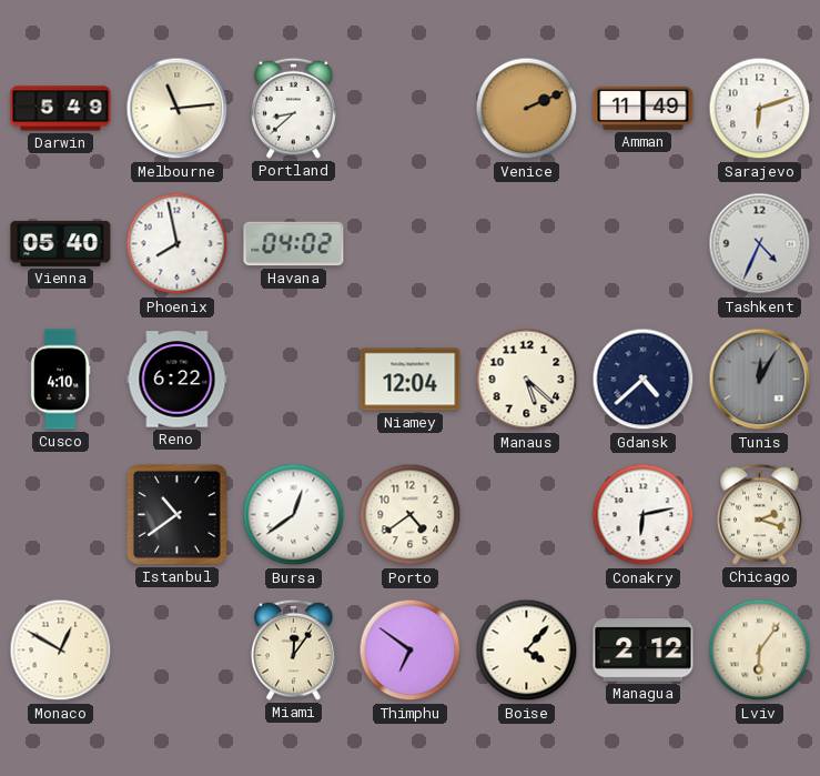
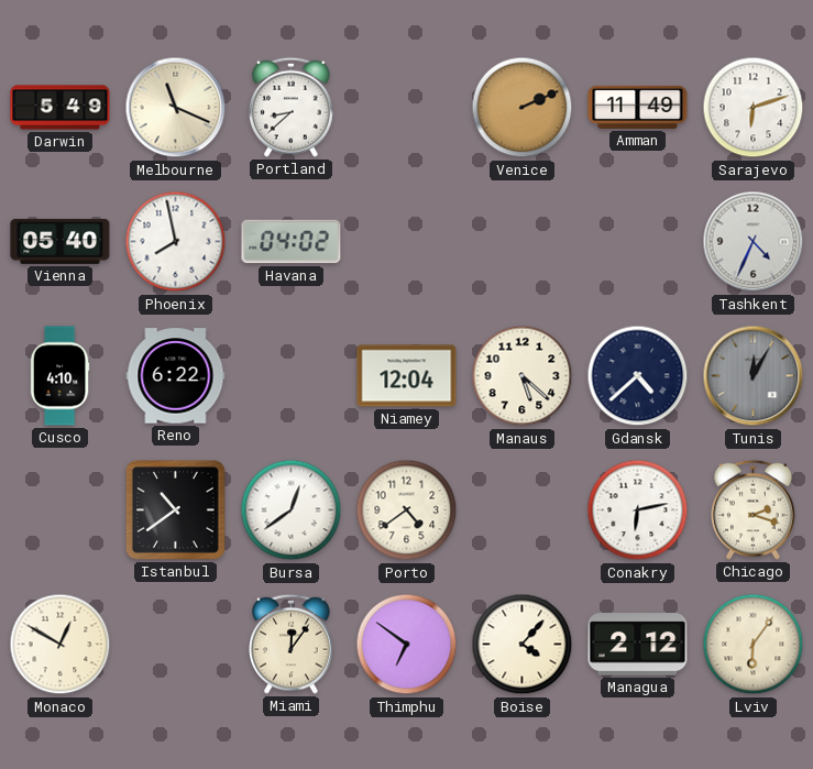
Melbourne: 11:14 -> 11:19
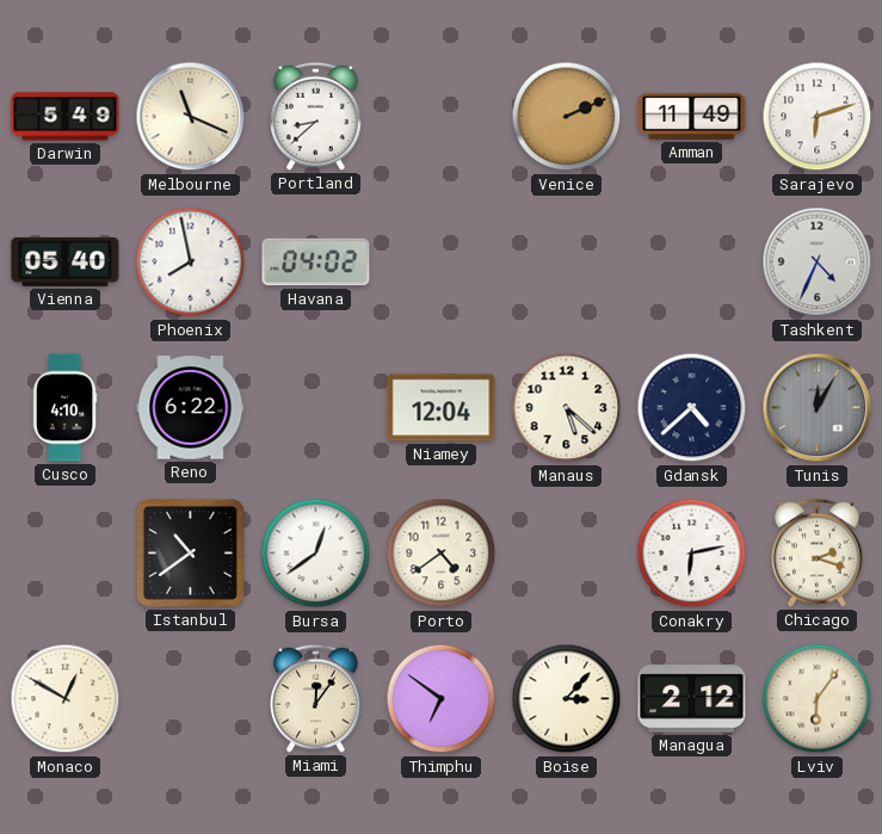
Boise: 4:07 -> 3:07
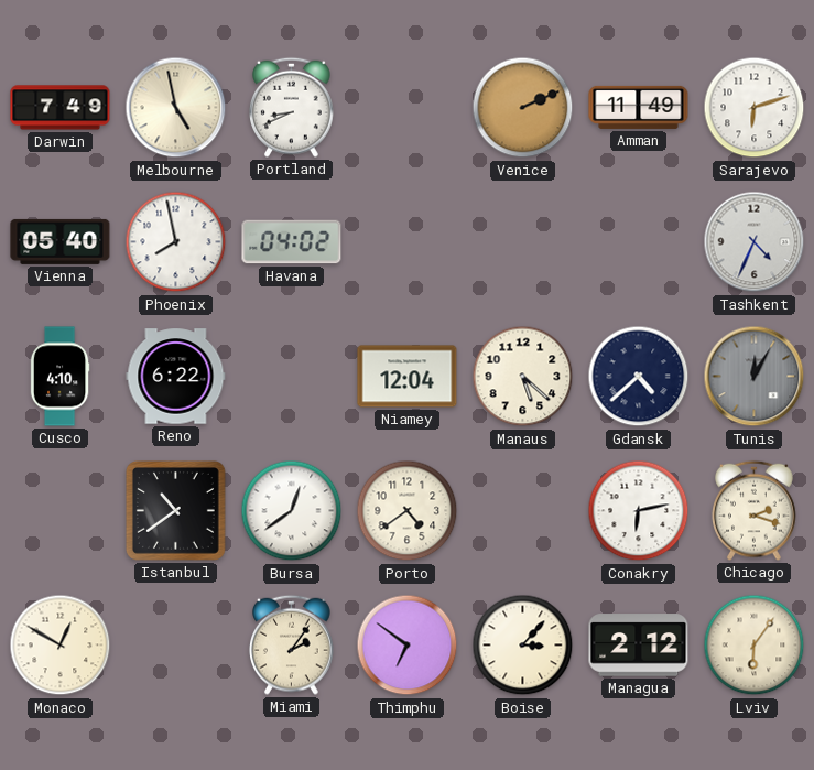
Darwin: 5:49 -> 7:49
Melbourne: 11:19 -> 4:58
Portland: 8:38 -> 8:41
Miami: 12:06 -> 2:06
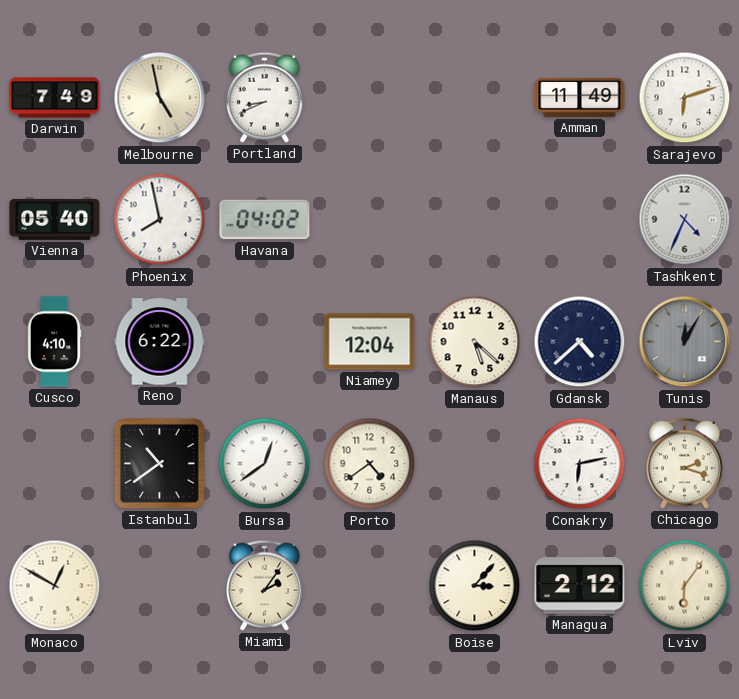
Venice: 2:11 -> none
Thimphu: 6:51 -> none
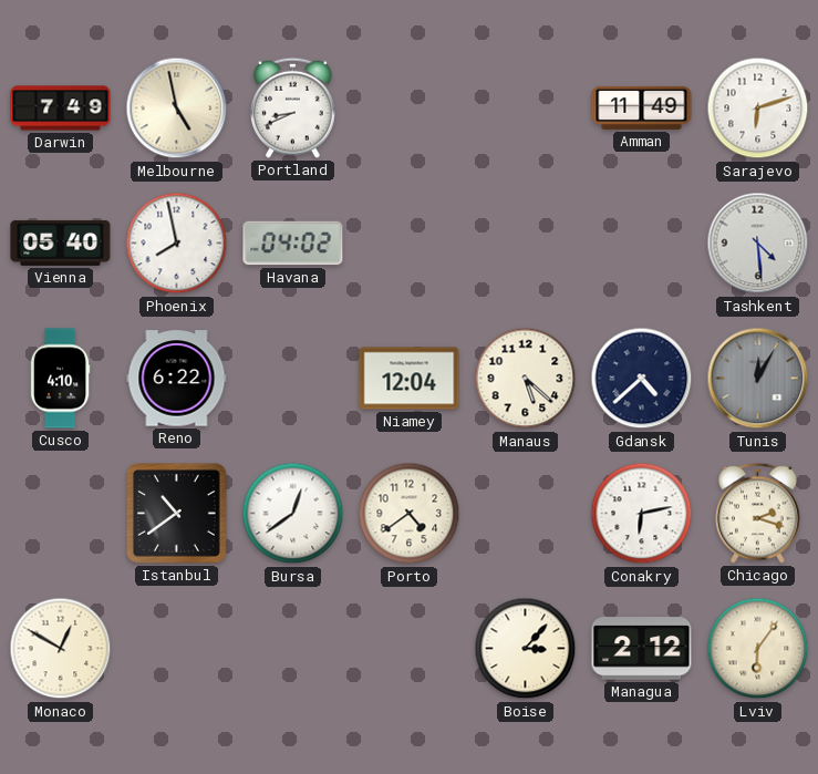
Tashkent: 4:34 -> 4:29
Miami: 2:06 -> none
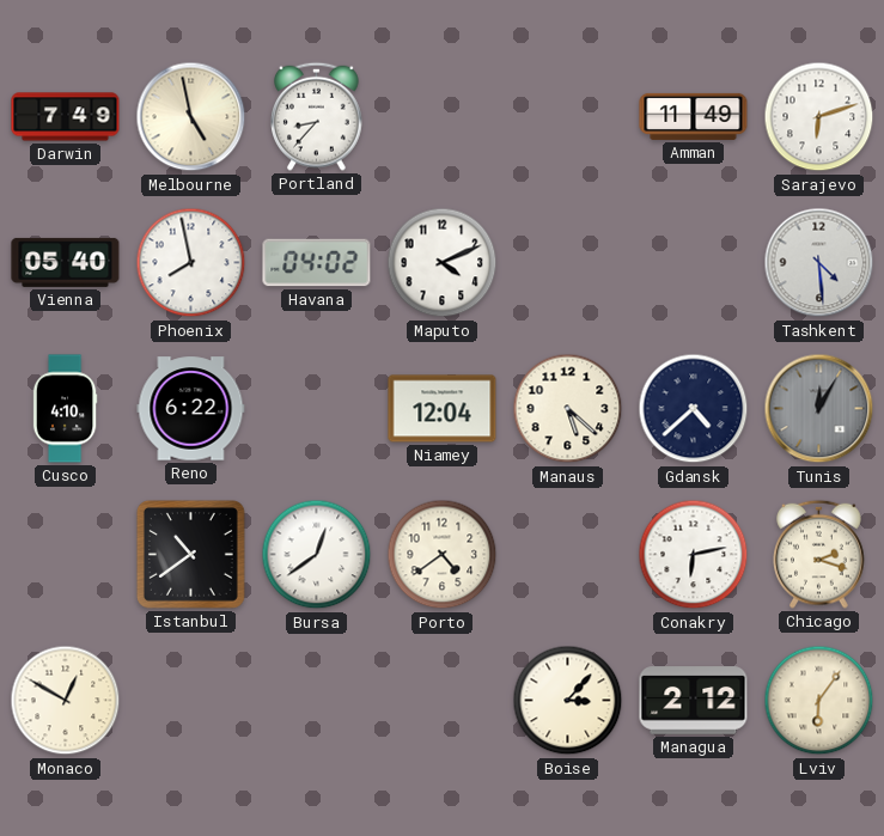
Portland: 8:41 -> 8:37
Maputo: none -> 4:11
